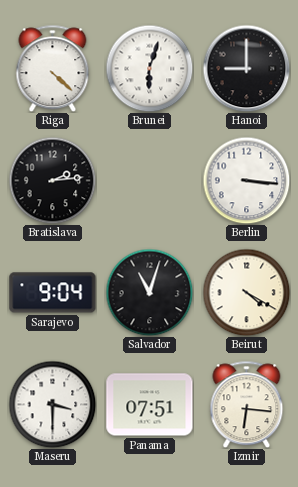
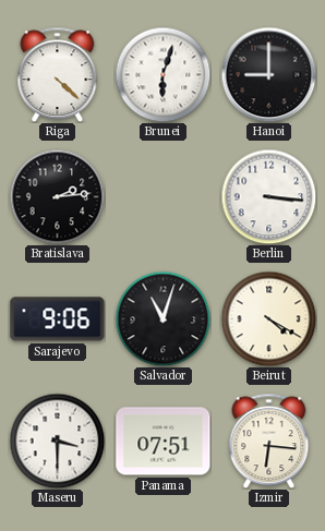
Sarajevo: 9:04 -> 9:06
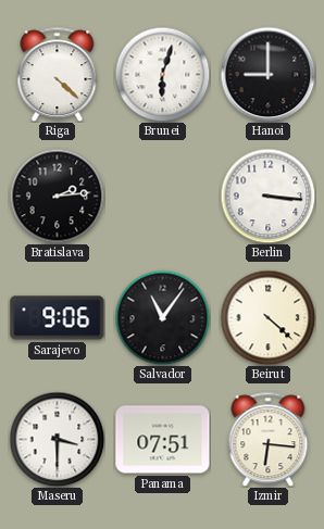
Salvador: 11:03 -> 11:06
Beirut: 4:20 -> 4:22
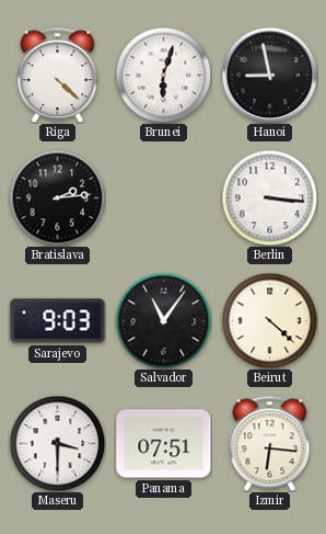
Hanoi: 9:00 -> 8:58
Sarajevo: 9:06 -> 9:03
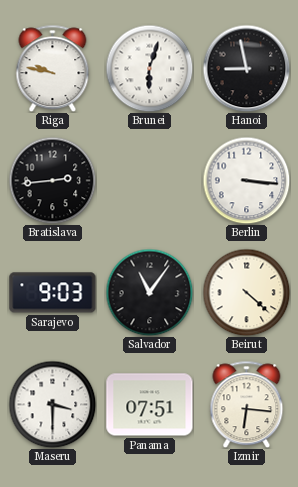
Riga: 4:22 -> 9:47
Bratislava: 2:14 -> 2:44
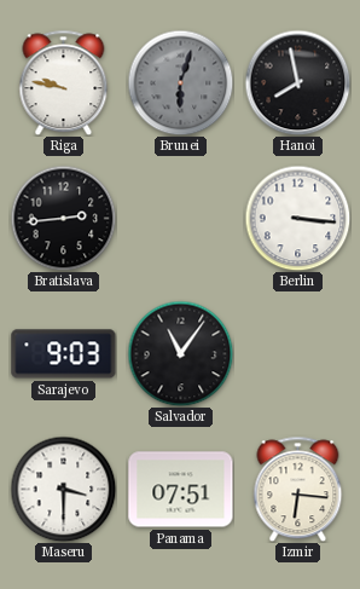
Brunei dial: white -> grey
Hanoi: 8:58 -> 7:58
Beirut: 4:22 -> none
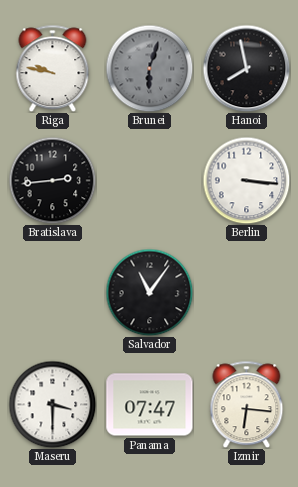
Sarajevo: 9:03 -> none
Panama: 07:51 -> 07:47
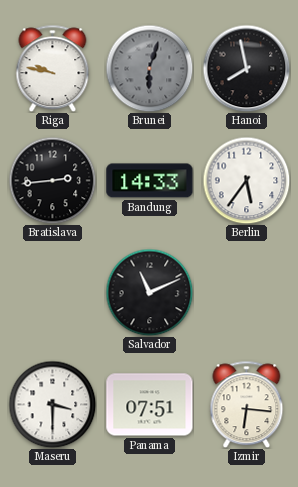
Bandung: none -> 14:33
Berlin: 3:16 -> 5:36
Salvador: 11:06 -> 11:11
Panama: 07:47 -> 07:51
